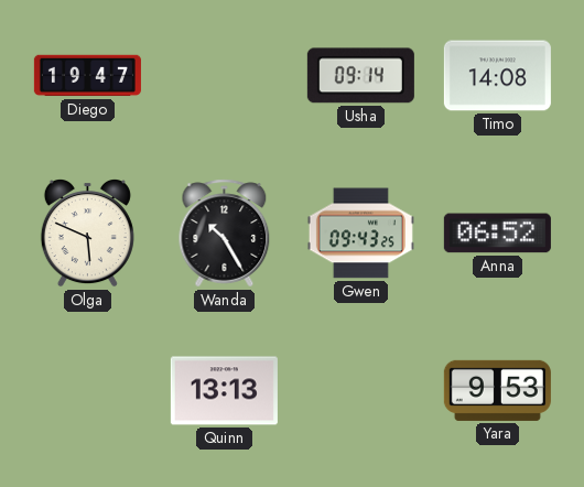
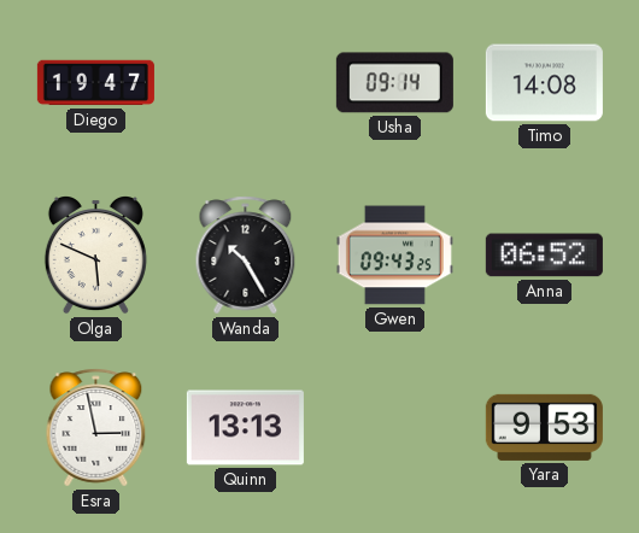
Esra: none -> 2:58
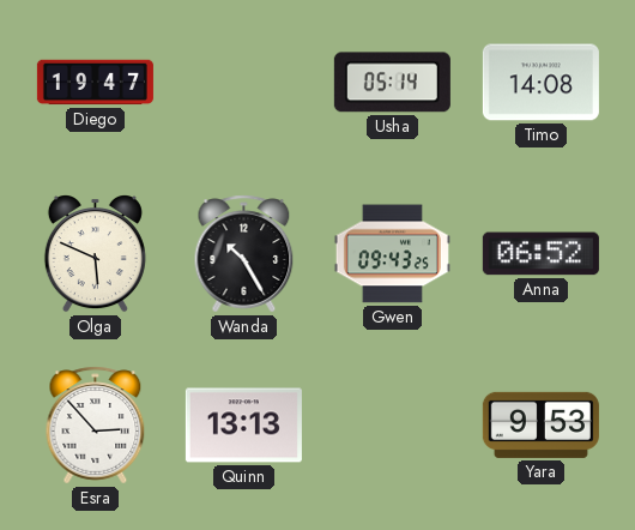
Usha: 09:14 -> 05:14
Esra: 2:58 -> 2:53
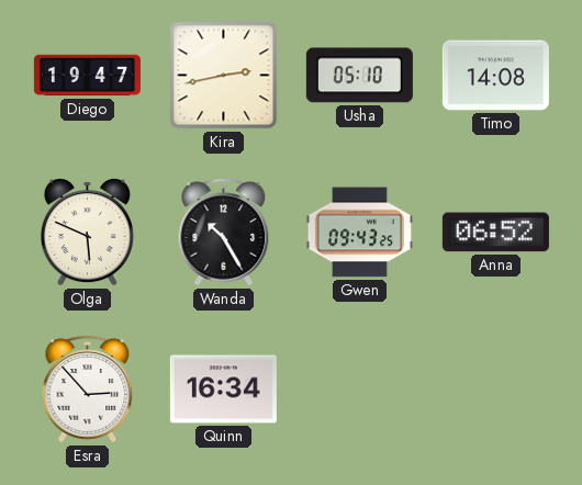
Kira: none -> 2:43
Usha: 05:14 -> 05:10
Quinn: 13:13 -> 16:34
Yara: 9:53 -> none
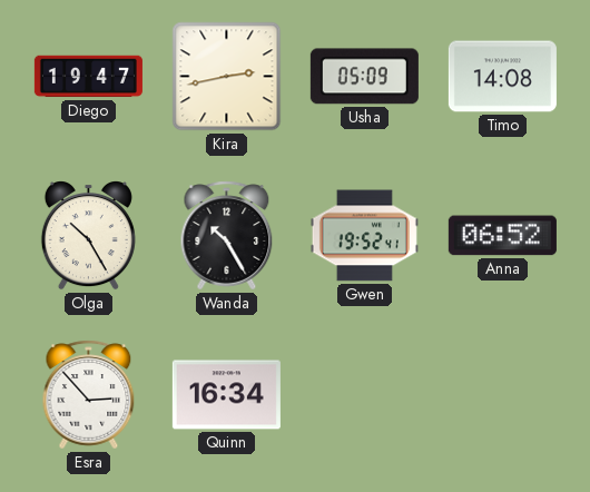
Usha: 05:10 -> 05:09
Olga: 5:49 -> 10:25
Gwen: 09:43 -> 19:52
